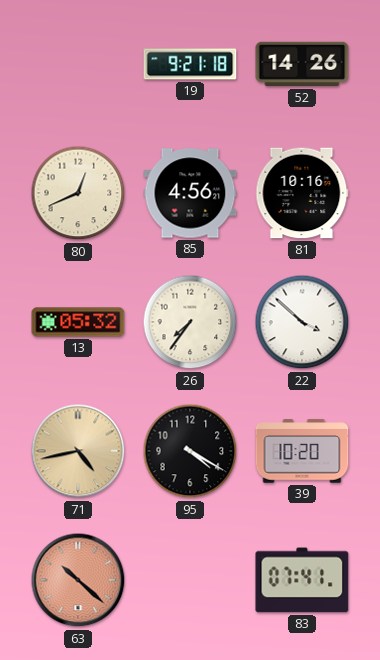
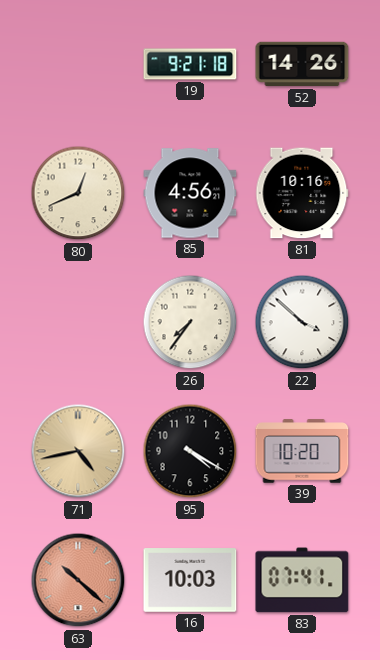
13: 05:32 -> none
16: none -> 10:03
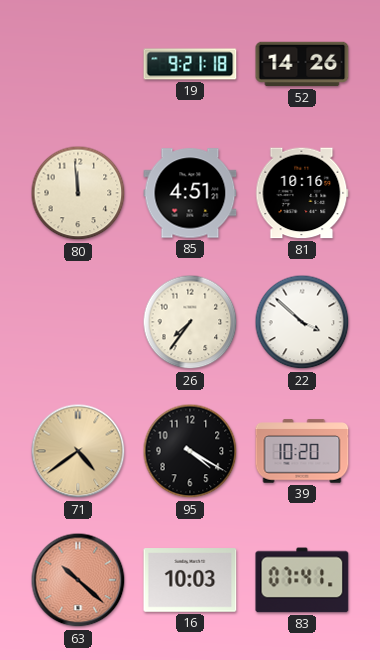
80: 12:41 -> 11:59
85: 4:56 -> 4:51
71: 4:43 -> 4:39
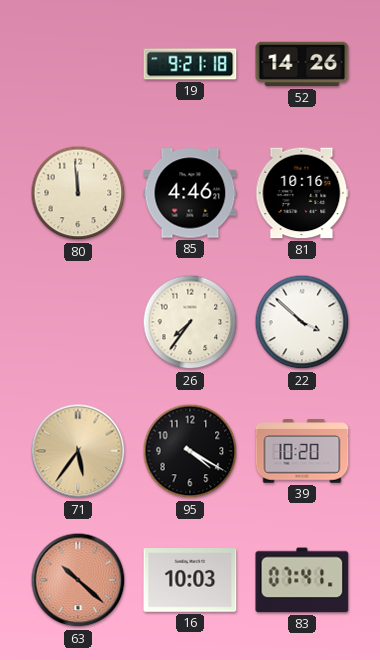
85: 4:51 -> 4:46
71: 4:39 -> 5:36
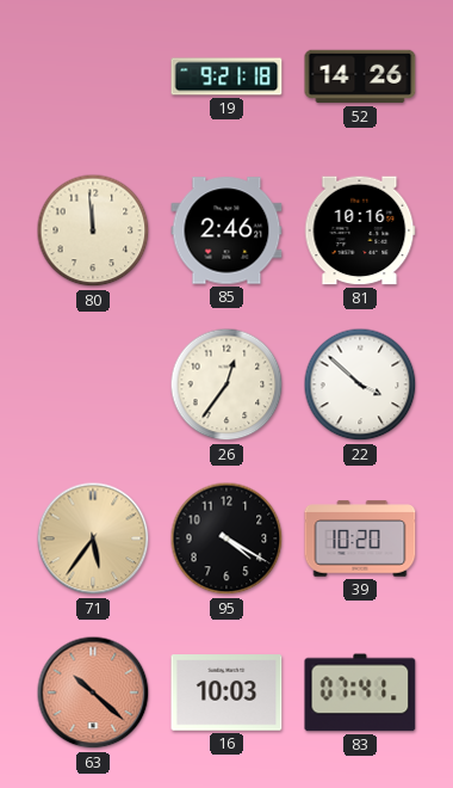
85: 4:46 -> 2:46
26: 7:36 -> 12:36
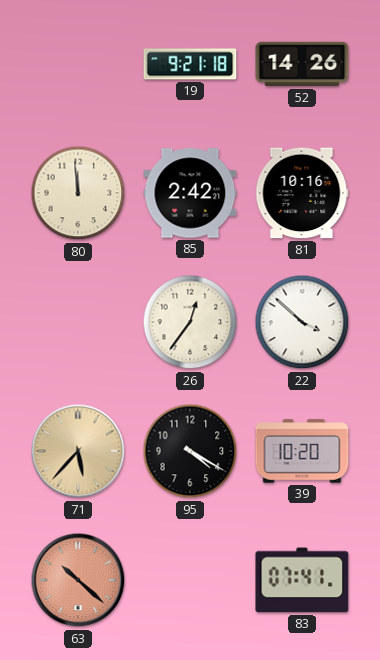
85: 2:46 -> 2:42
71: 5:36 -> 5:37
16: 10:03 -> none
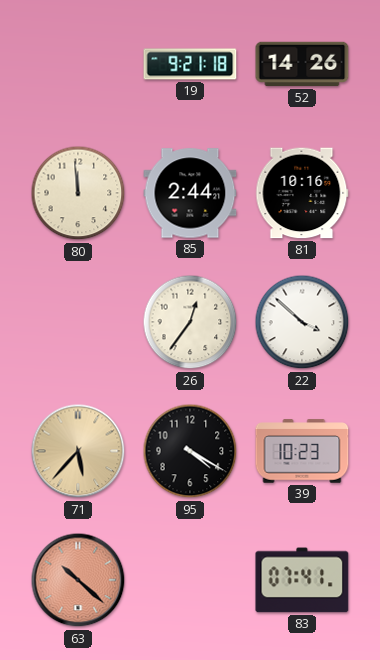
85: 2:42 -> 2:44
39: 10:20 -> 10:23
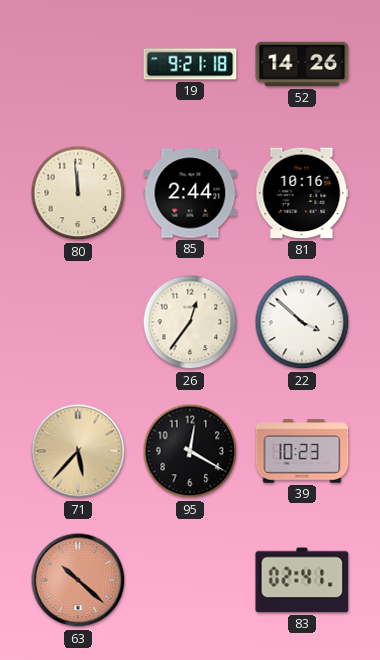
95: 4:20 -> 12:20
83: 07:41 -> 02:41
